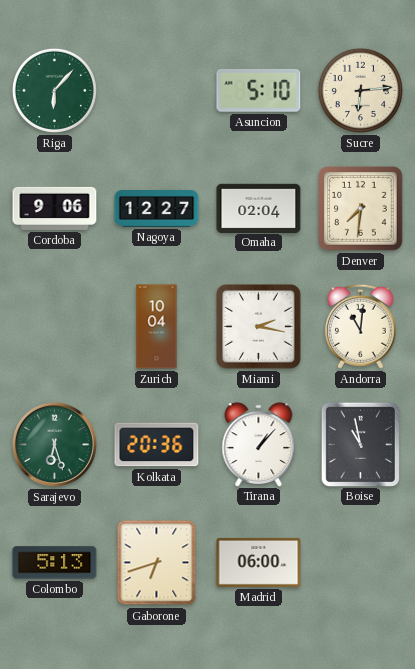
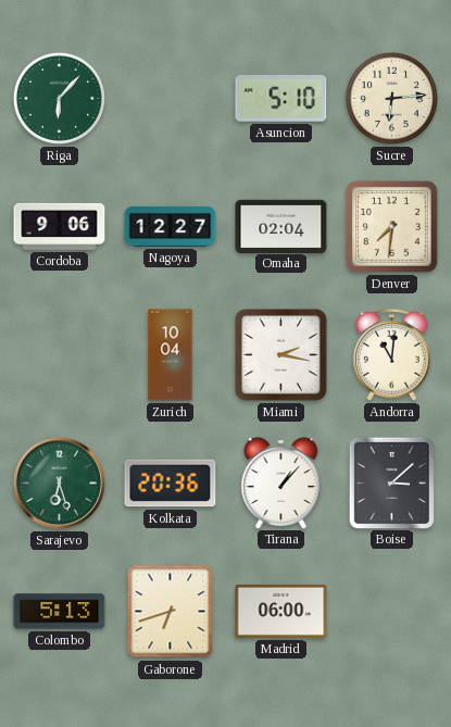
Boise: 10:58 -> 3:08
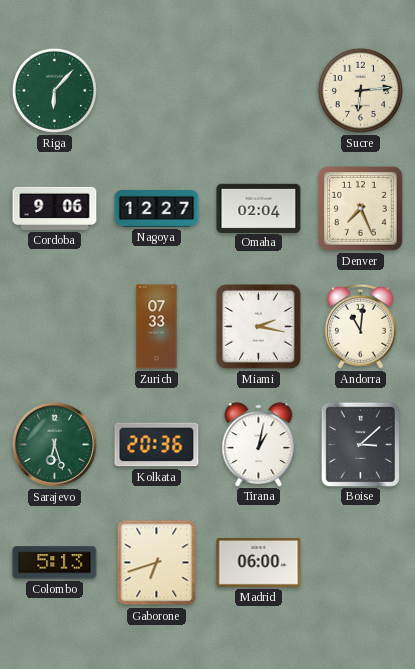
Asuncion: 5:10 -> none
Denver: 7:31 -> 7:26
Zurich: 10:04 -> 07:33
Tirana: 1:07 -> 1:02
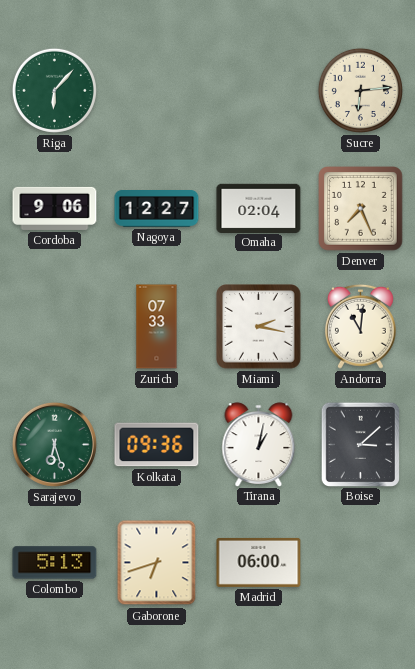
Kolkata: 20:36 -> 09:36
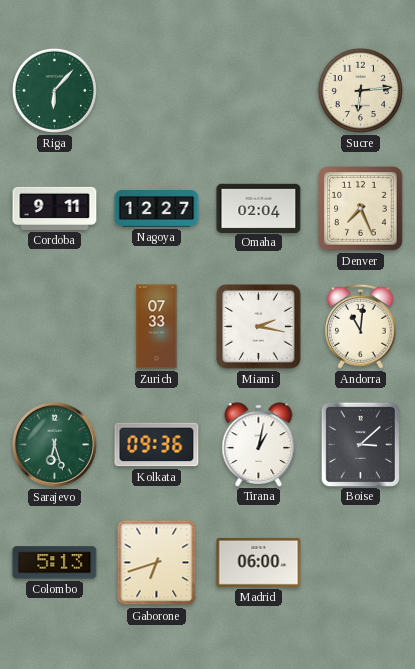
Cordoba: 9:06 -> 9:11
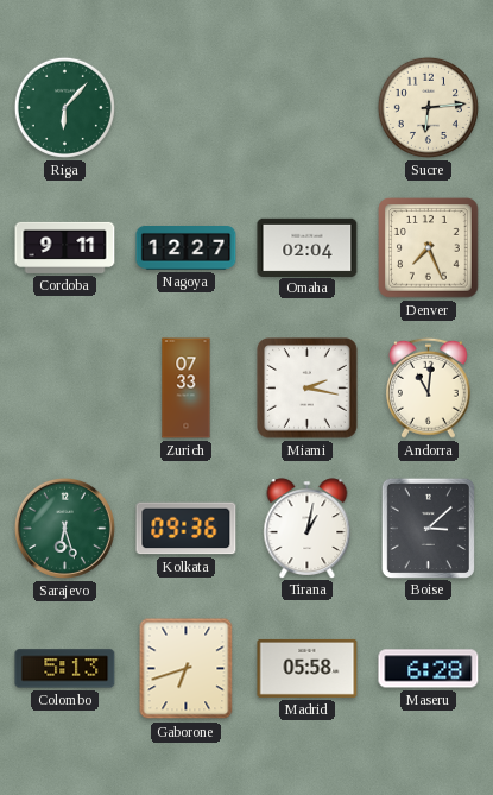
Madrid: 06:00 -> 05:58
Maseru: none -> 6:28
